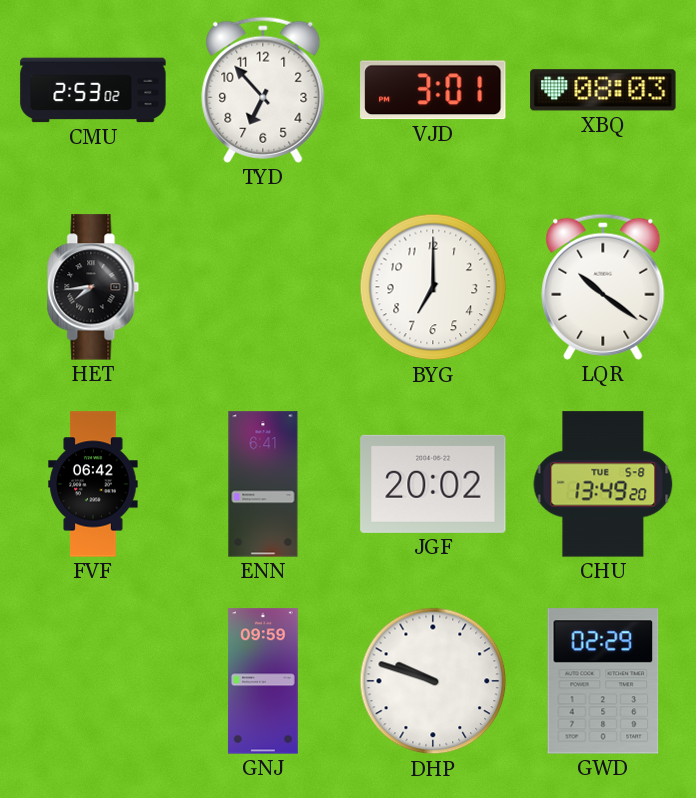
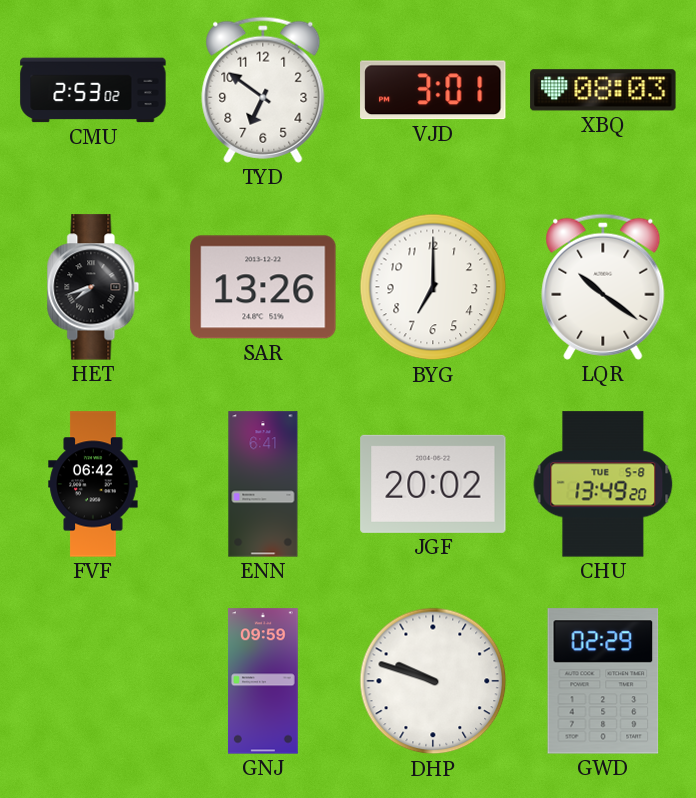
TYD: 6:53 -> 6:51
HET: 7:44 -> 7:42
SAR: none -> 13:26
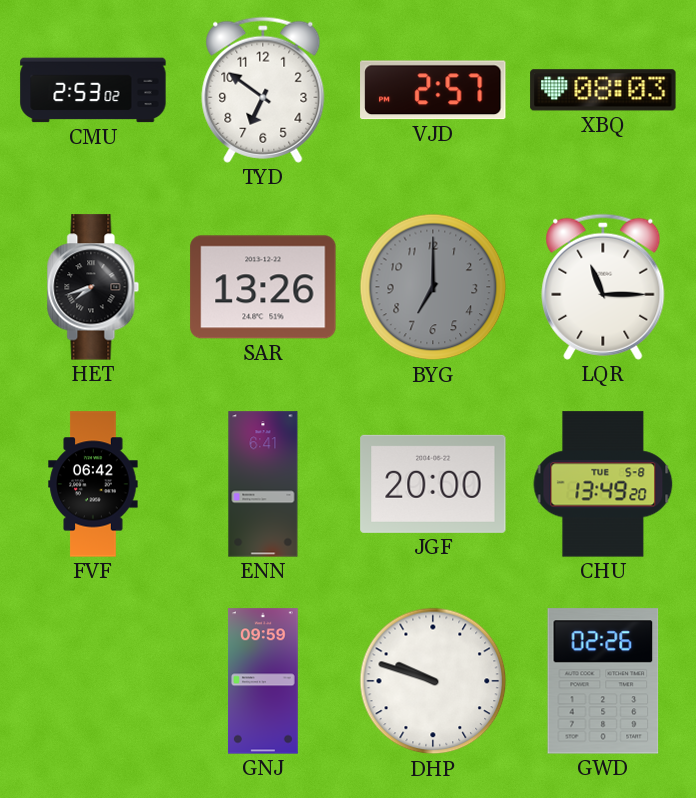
VJD: 3:01 -> 2:57
BYG dial: white -> grey
LQR: 10:21 -> 11:15
JGF: 20:02 -> 20:00
GWD: 02:29 -> 02:26
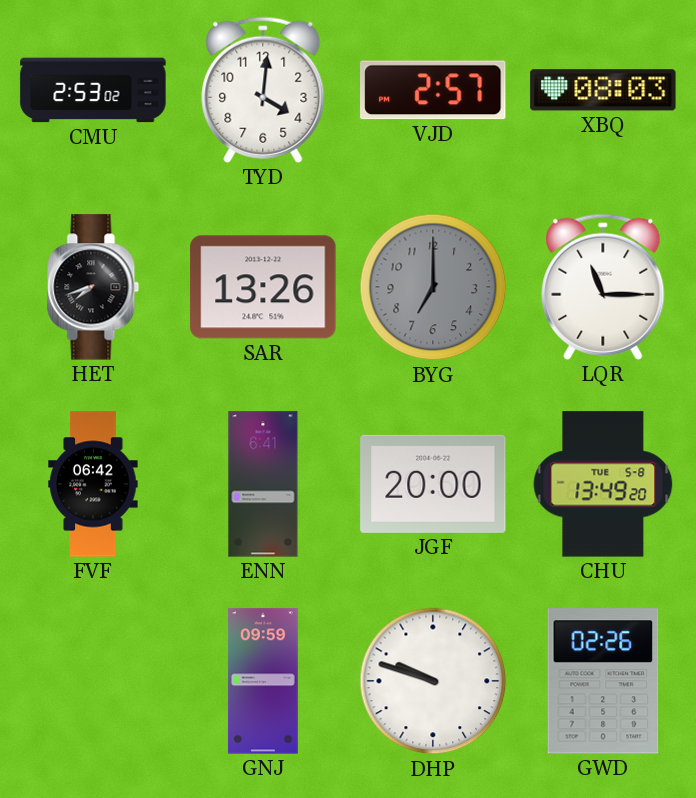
TYD: 6:51 -> 4:01
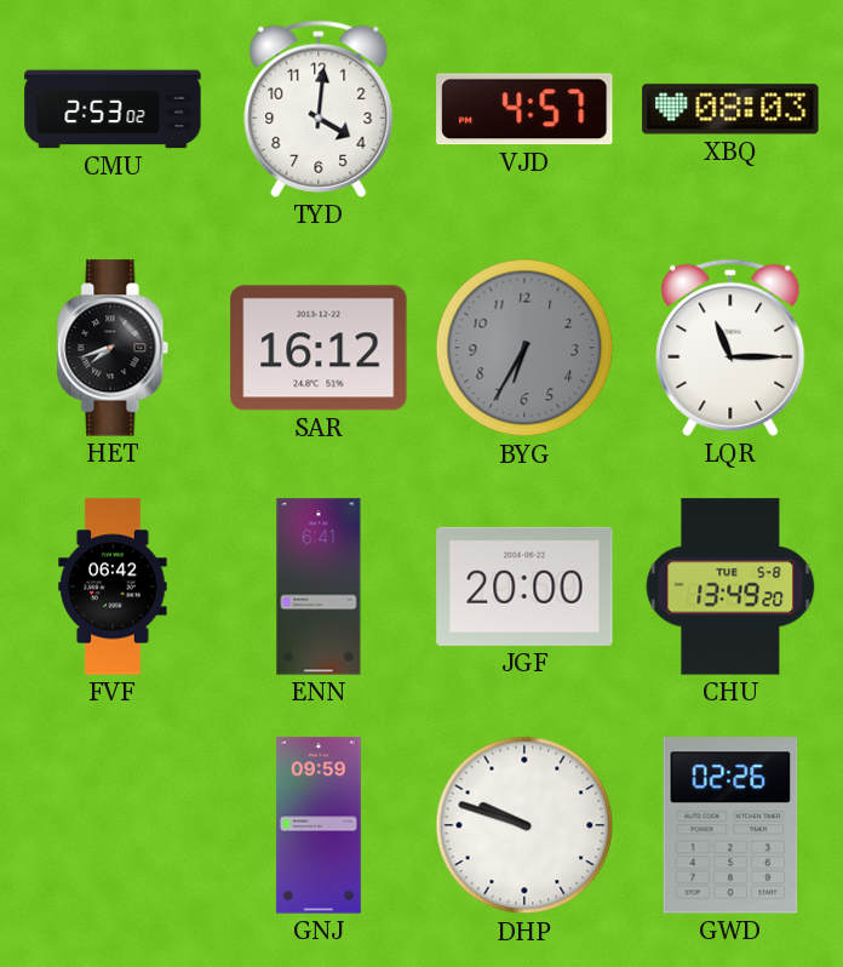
VJD: 2:57 -> 4:57
SAR: 13:26 -> 16:12
BYG: 7:00 -> 6:35
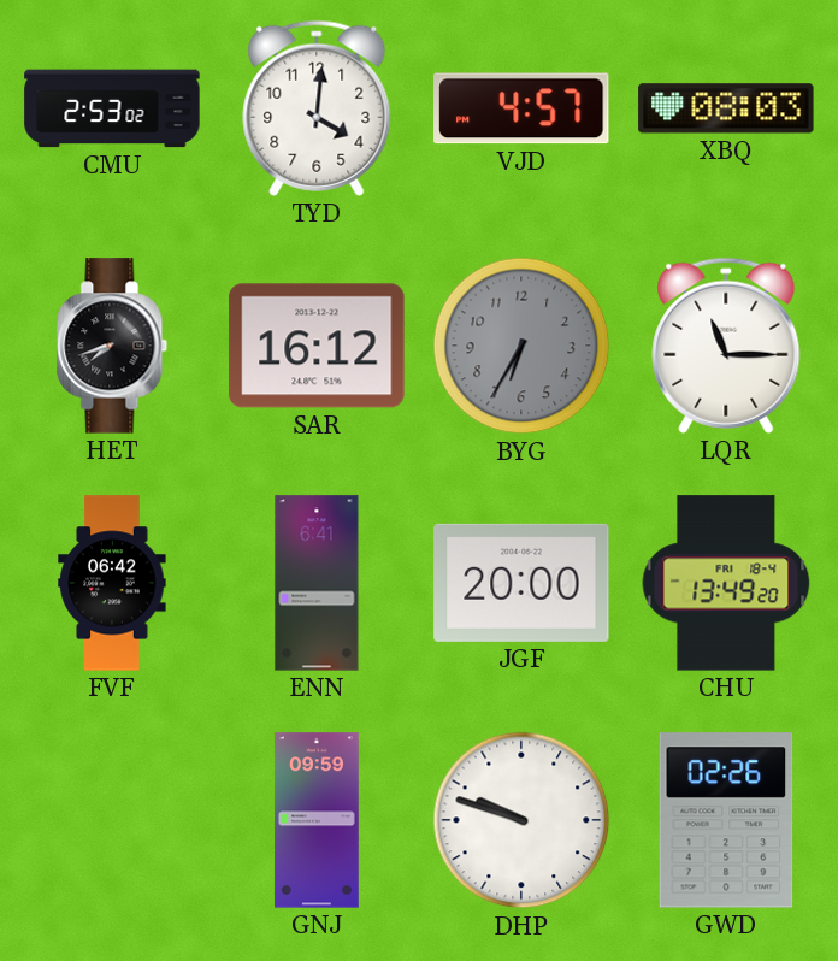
CHU date: TUE 5-8 -> FRI 18-4
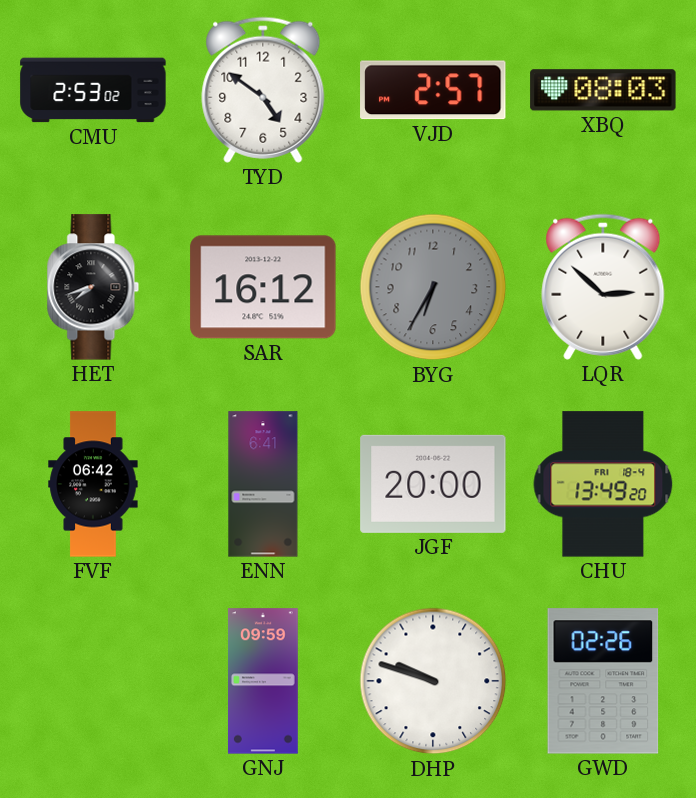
TYD: 4:01 -> 4:51
VJD: 4:57 -> 2:57
LQR: 11:15 -> 2:52
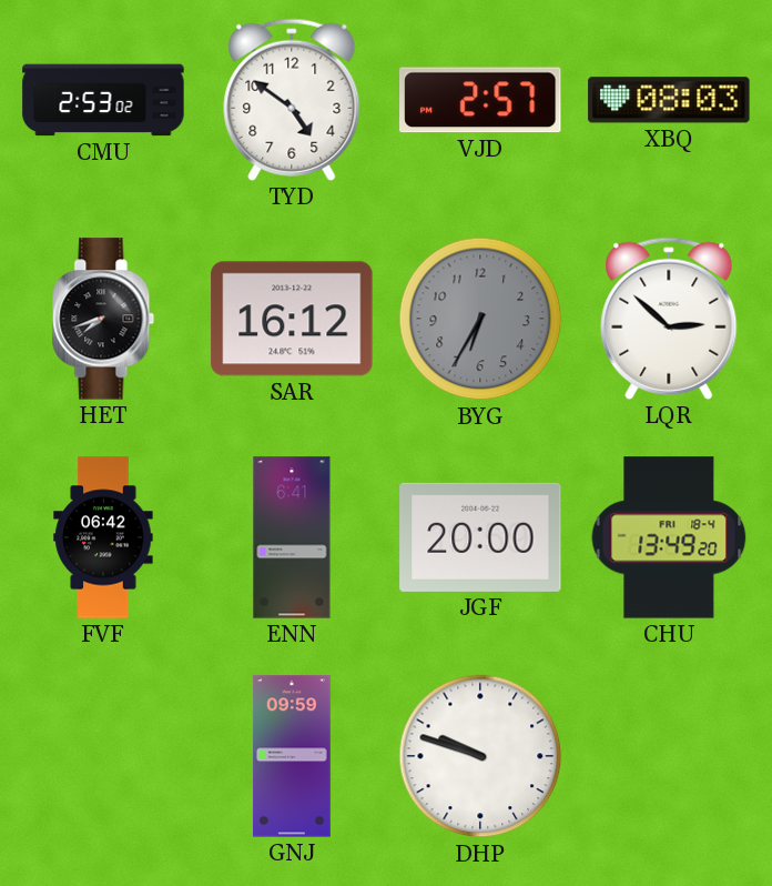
GWD: 02:26 -> none
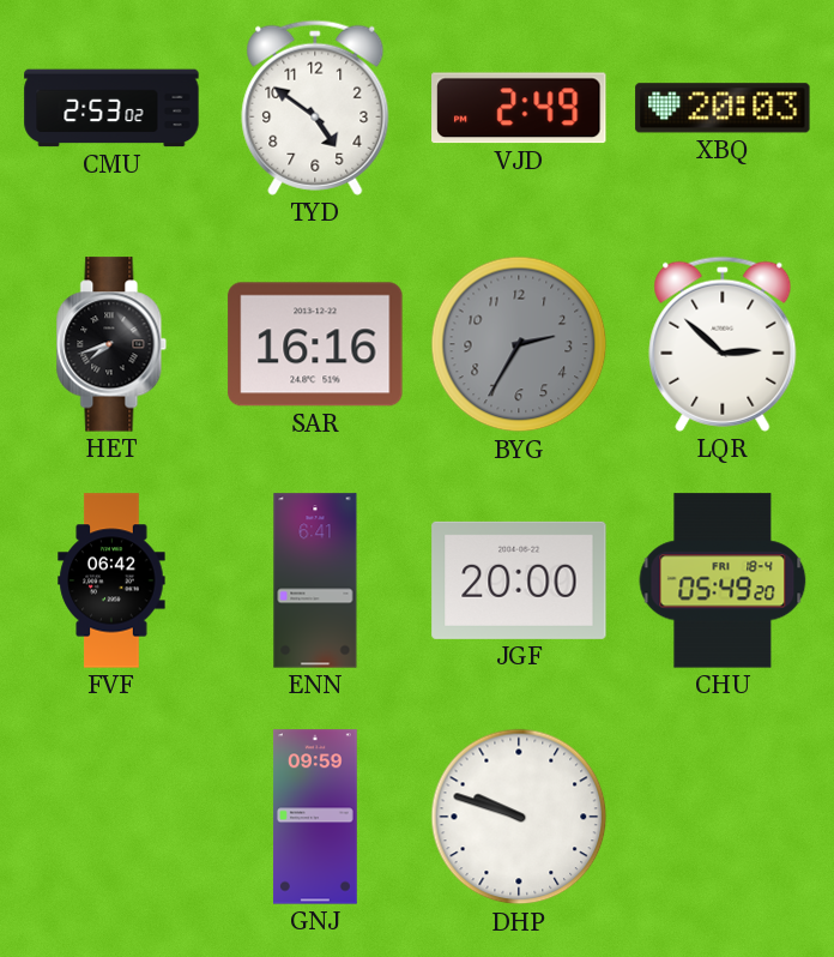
VJD: 2:57 -> 2:49
XBQ: 08:03 -> 20:03
SAR: 16:12 -> 16:16
BYG: 6:35 -> 2:35
CHU: 13:49 -> 05:49
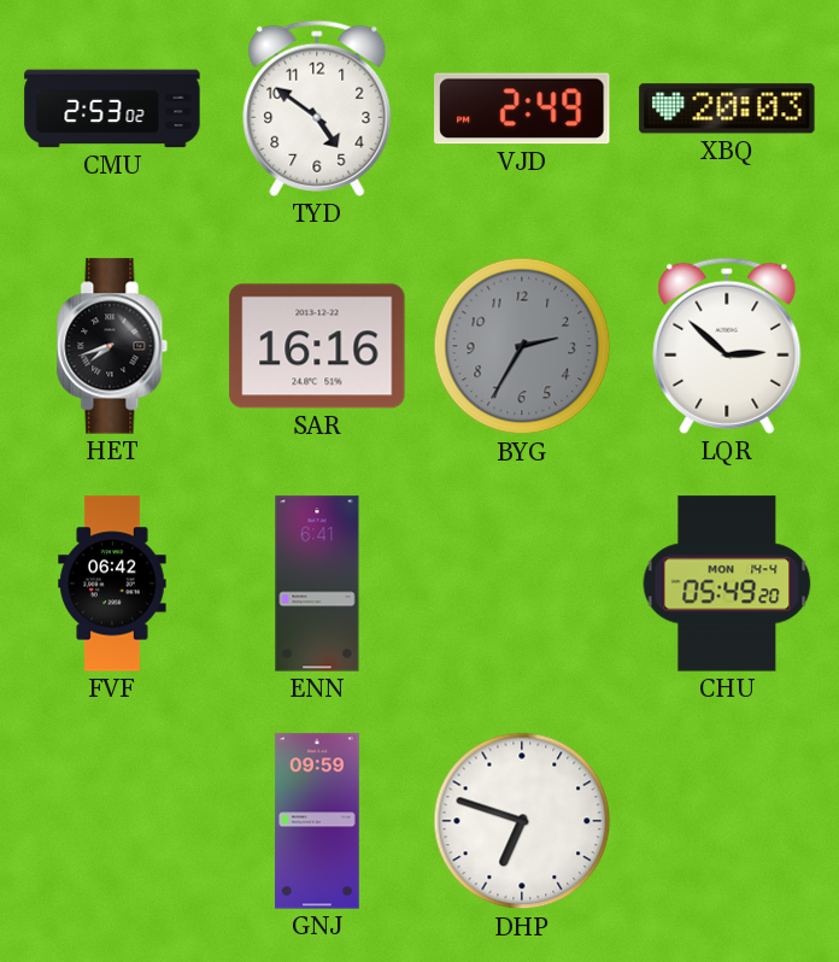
JGF: 20:00 -> none
CHU date: FRI 18-4 -> MON 14-4
DHP: 9:48 -> 6:48
